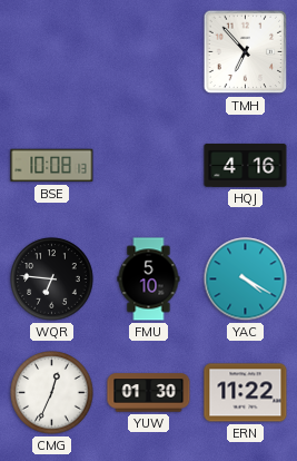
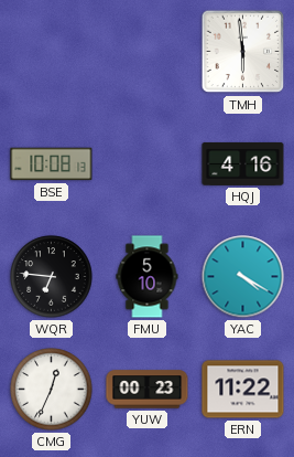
TMH: 6:53 -> 5:59
YUW: 01:30 -> 00:23
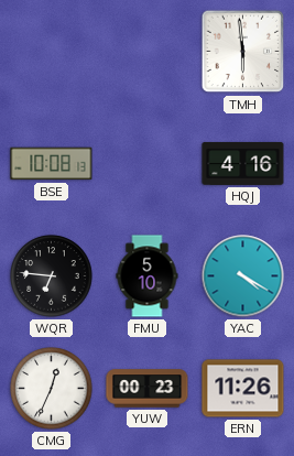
ERN: 11:22 -> 11:26
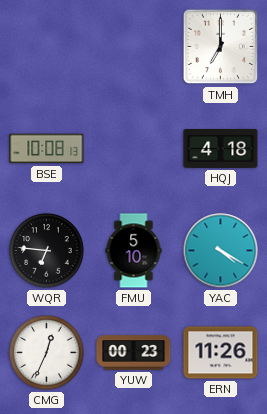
TMH: 5:59 -> 7:00
HQJ: 4:16 -> 4:18
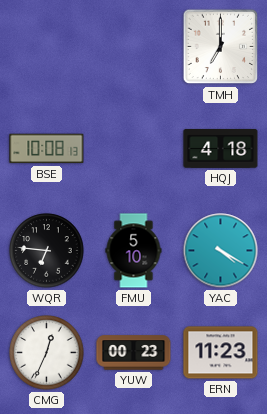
ERN: 11:26 -> 11:23
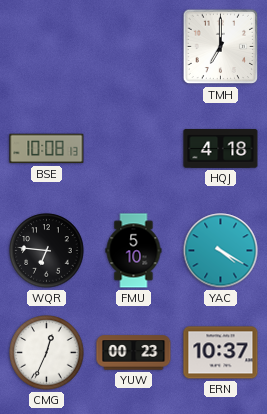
ERN: 11:23 -> 10:37
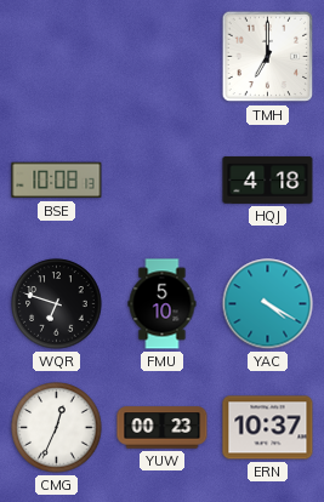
WQR: 6:46 -> 6:48
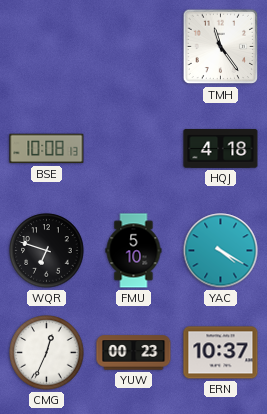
TMH: 7:00 -> 11:24
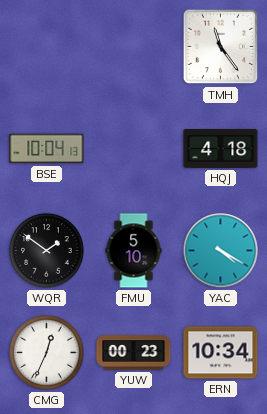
BSE: 10:08 -> 10:04
WQR: 6:48 -> 1:51
ERN: 10:37 -> 10:34
